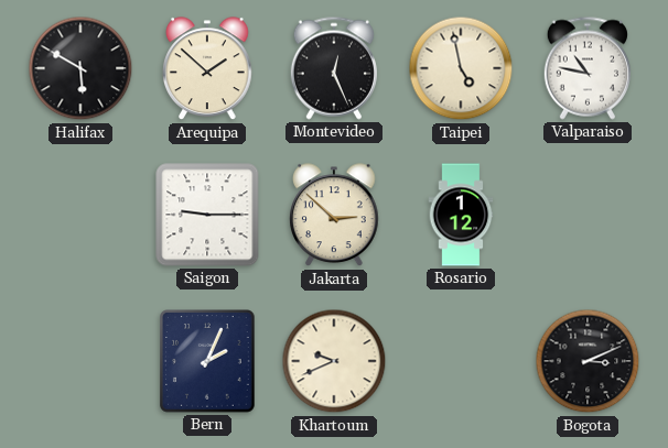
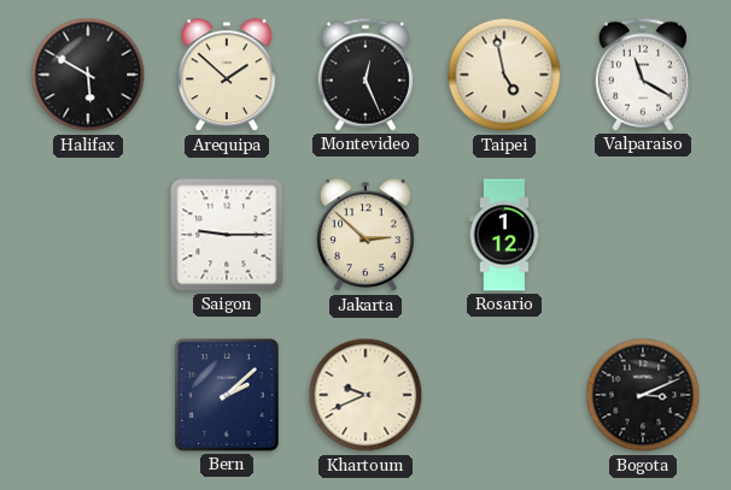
Valparaiso: 10:47 -> 11:20
Bern: 2:04 -> 2:08
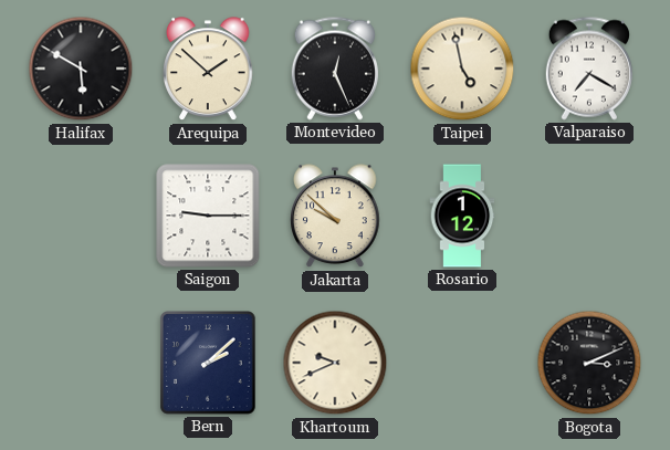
Valparaiso: 11:20 -> 7:20
Jakarta: 2:52 -> 9:52
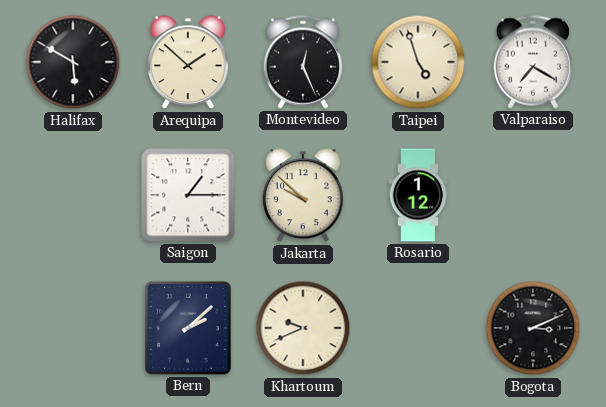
Taipei: 4:58 -> 4:57
Saigon: 9:15 -> 1:15
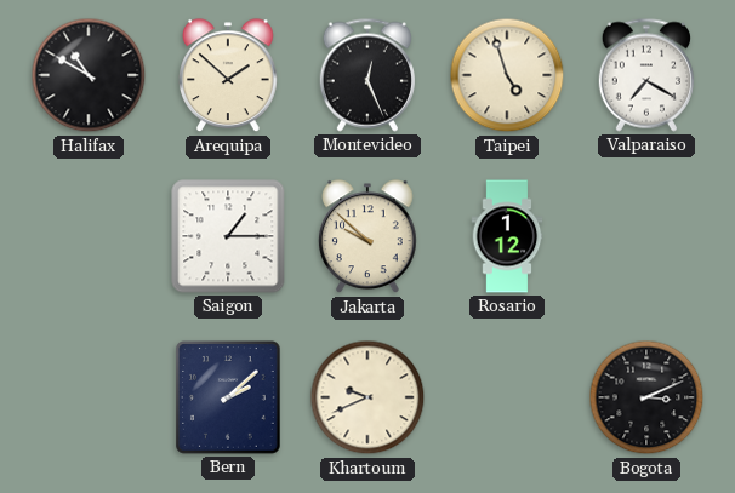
Halifax: 5:50 -> 10:50
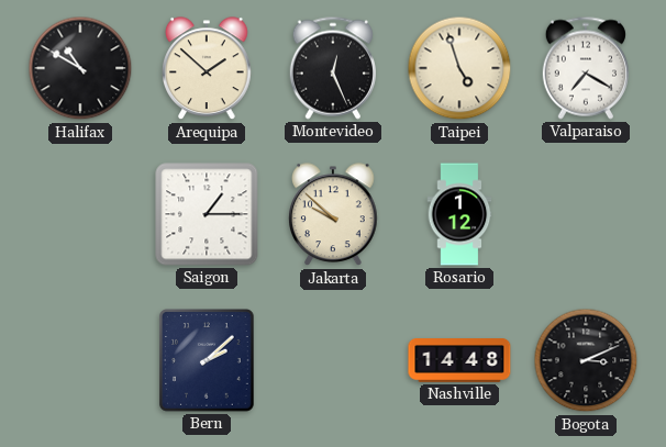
Khartoum: 9:41 -> none
Nashville: none -> 14:48
